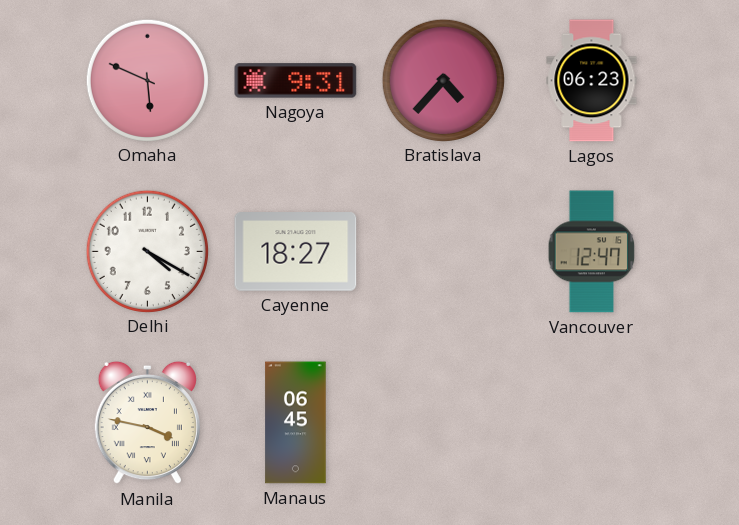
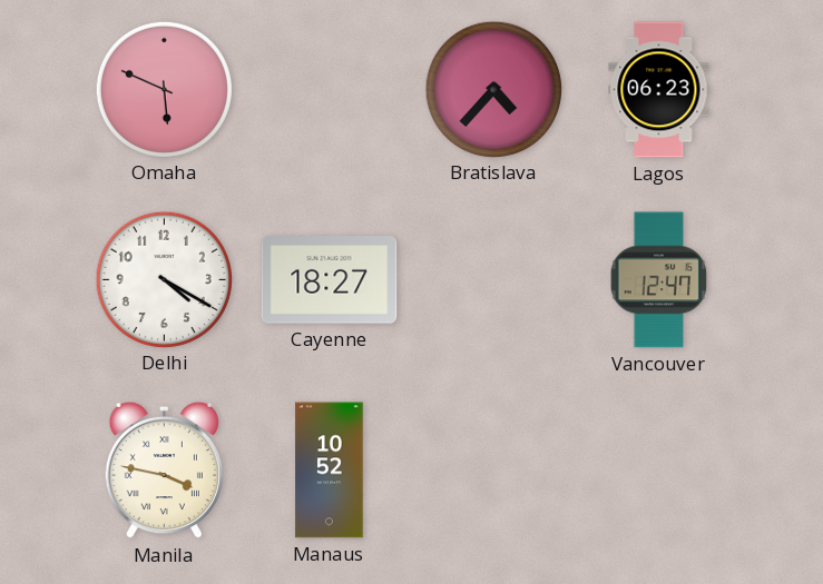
Nagoya: 9:31 -> none
Manaus: 06:45 -> 10:52
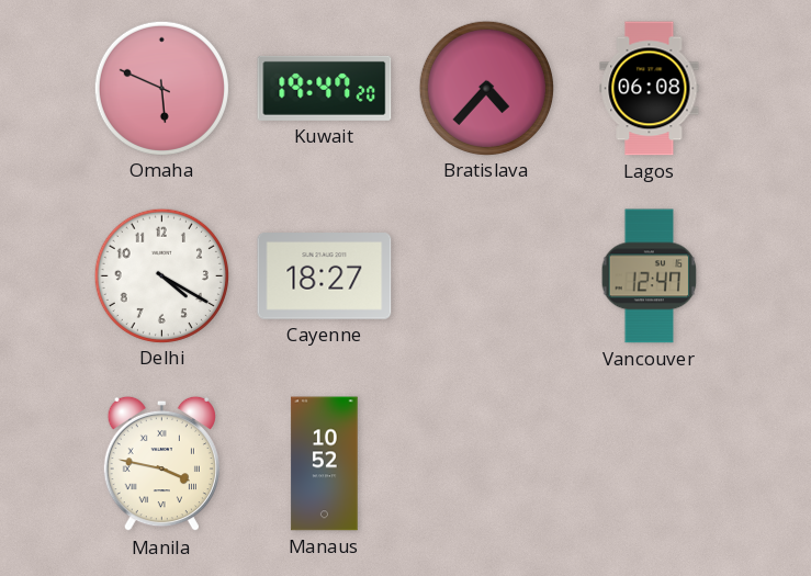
Kuwait: none -> 19:47
Lagos: 06:23 -> 06:08
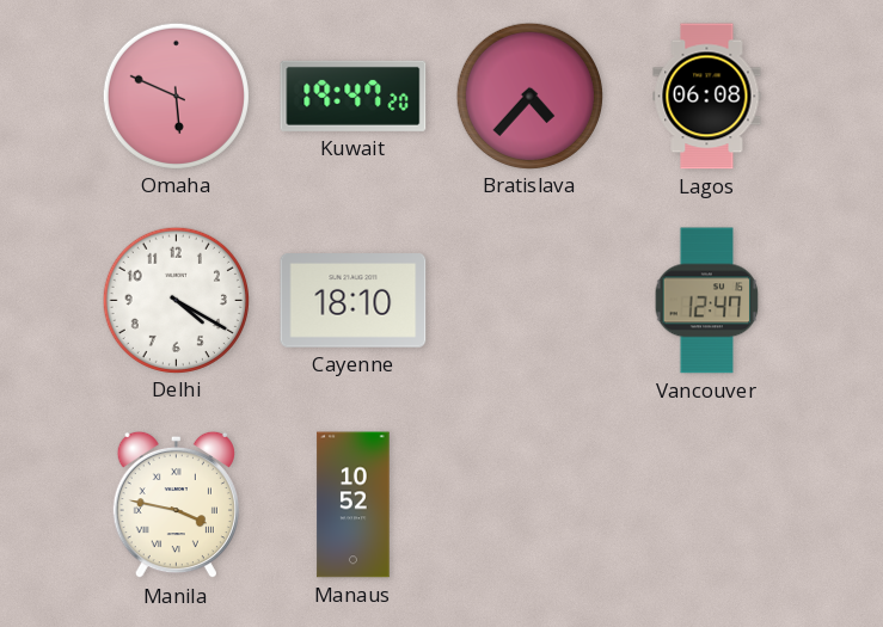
Cayenne: 18:27 -> 18:10
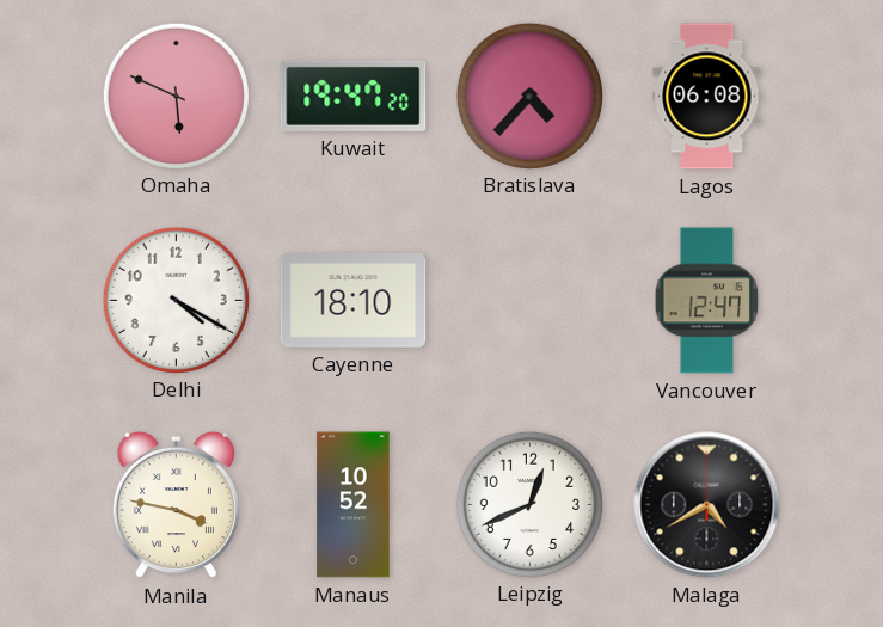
Leipzig: none -> 12:41
Malaga: none -> 4:40
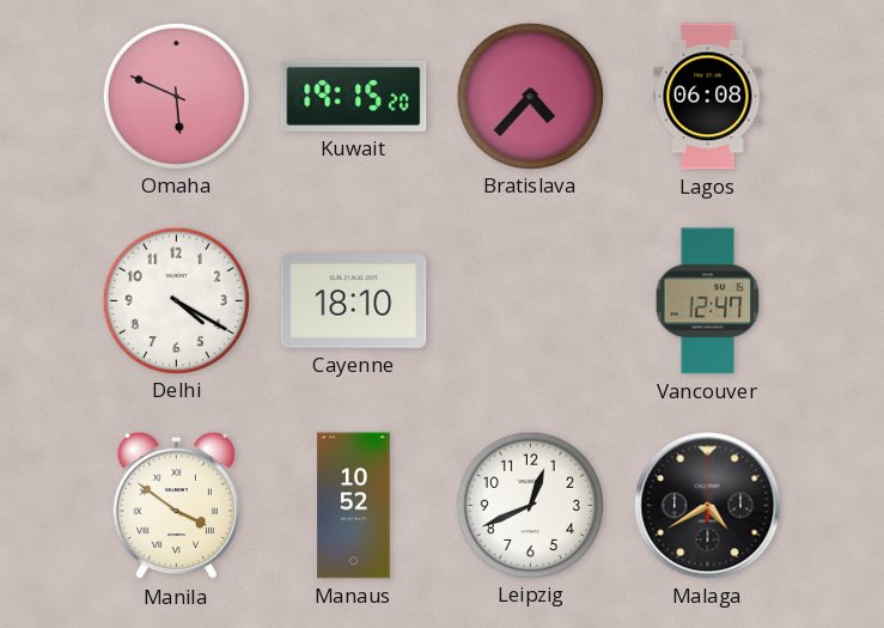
Kuwait: 19:47 -> 19:15
Manila: 3:47 -> 3:51
